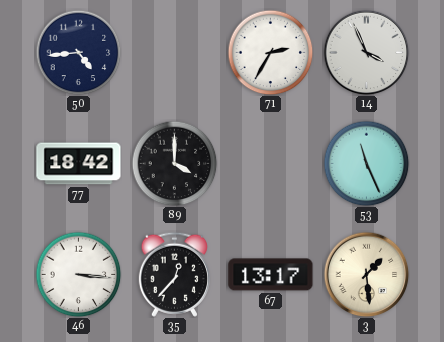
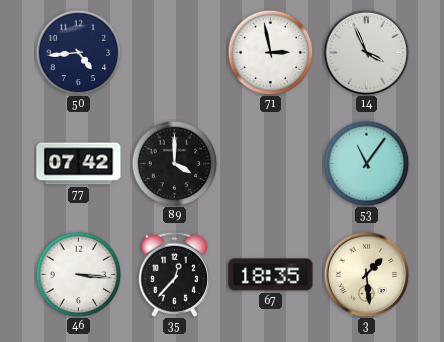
71: 2:35 -> 2:58
77: 18:42 -> 07:42
53: 11:26 -> 11:06
67: 13:17 -> 18:35
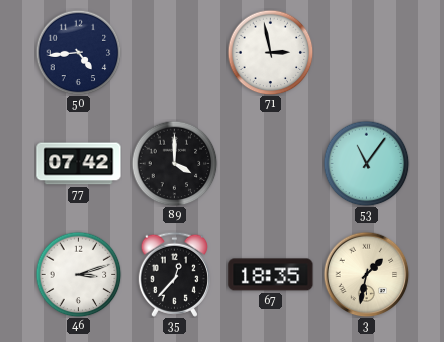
14: 3:56 -> none
46: 3:16 -> 3:12
3: 1:29 -> 1:32
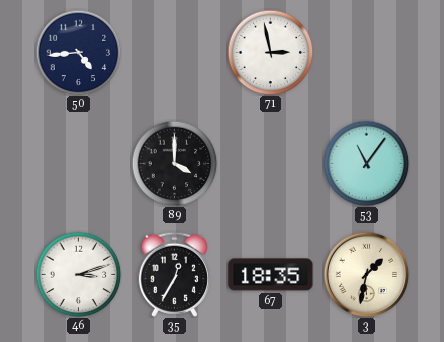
77: 07:42 -> none
35: 12:37 -> 12:35
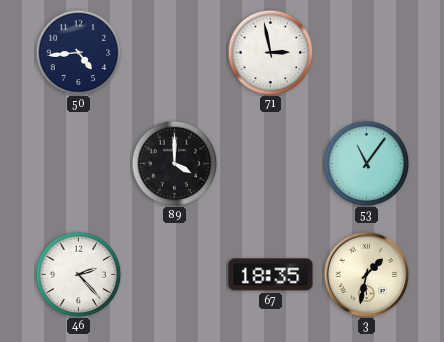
46: 3:12 -> 2:23
35: 12:35 -> none
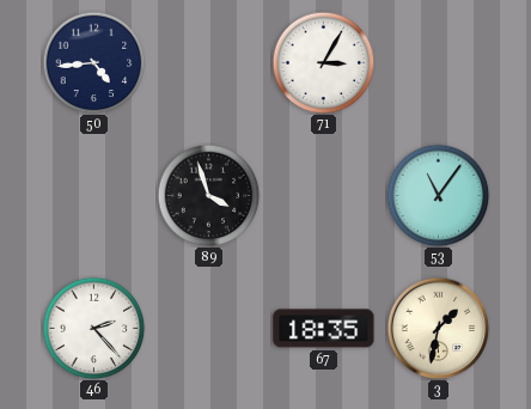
71: 2:58 -> 3:05
89: 4:00 -> 3:57
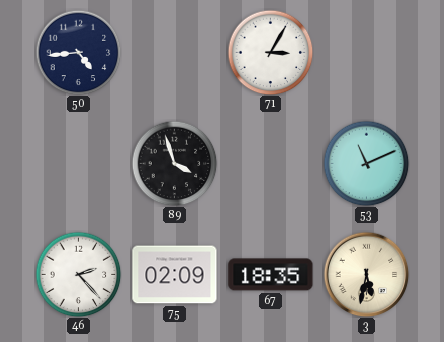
53: 11:06 -> 11:11
75: none -> 02:09
3: 1:32 -> 5:32
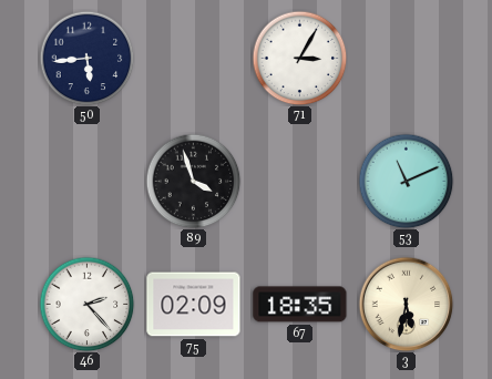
50: 4:44 -> 5:44
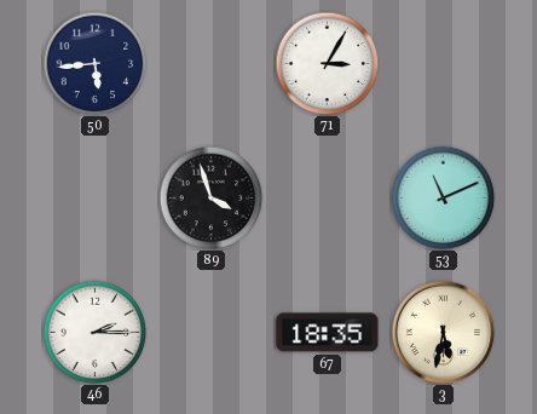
46: 2:23 -> 2:15
75: 02:09 -> none
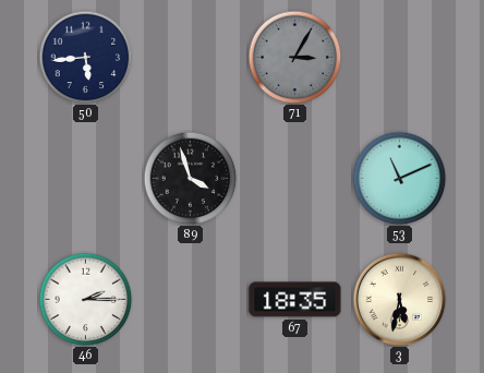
71 dial: white -> grey
